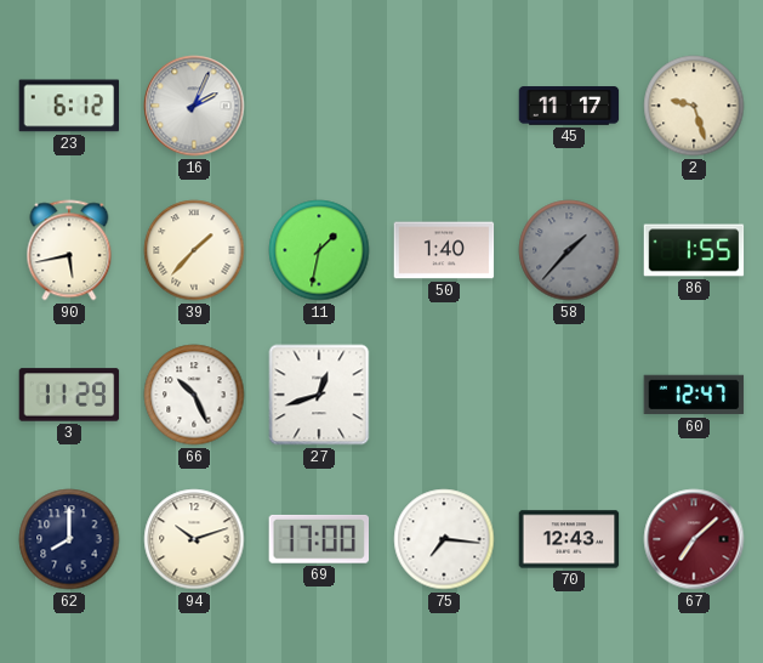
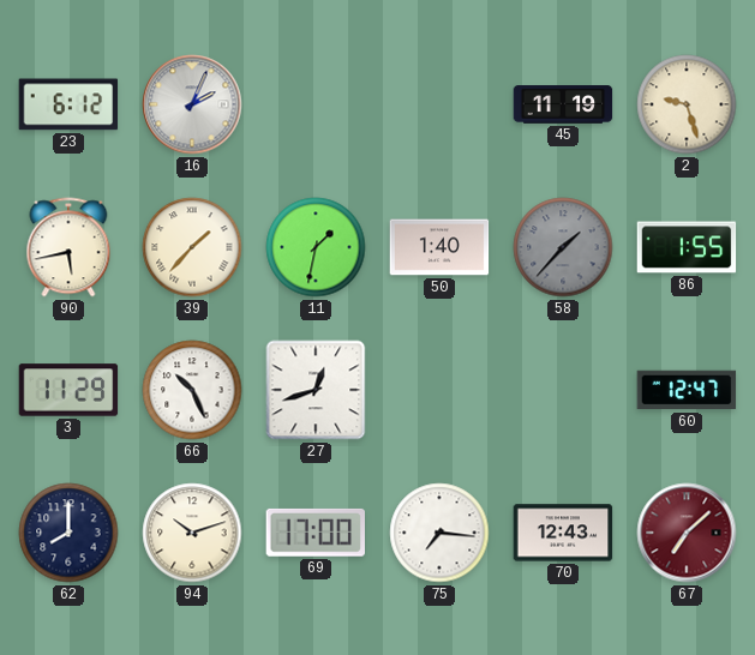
45: 11:17 -> 11:19
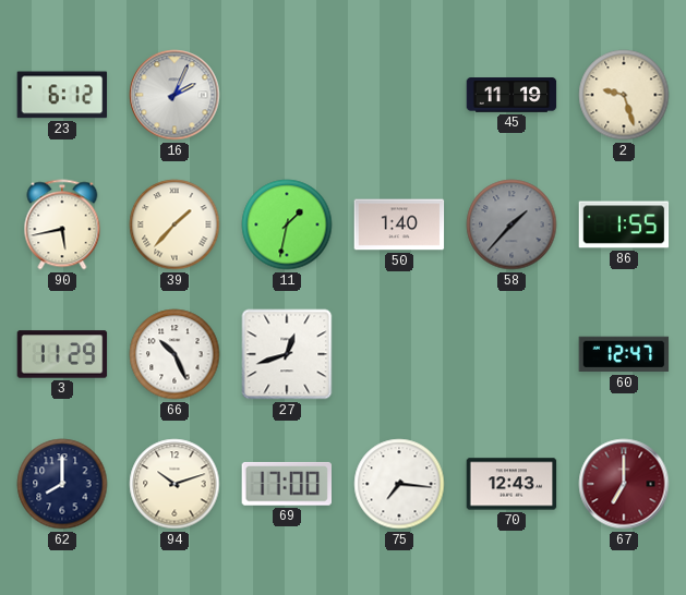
67: 7:08 -> 7:00
